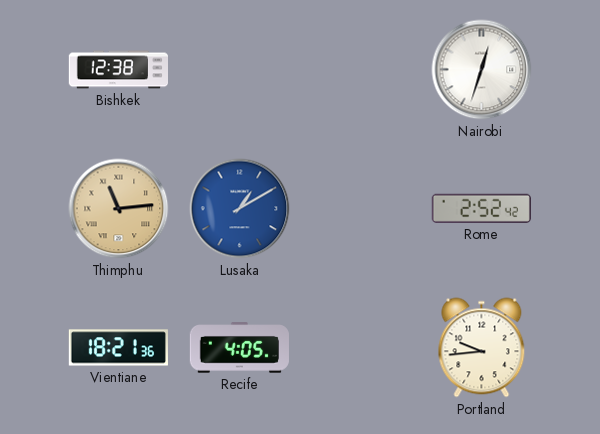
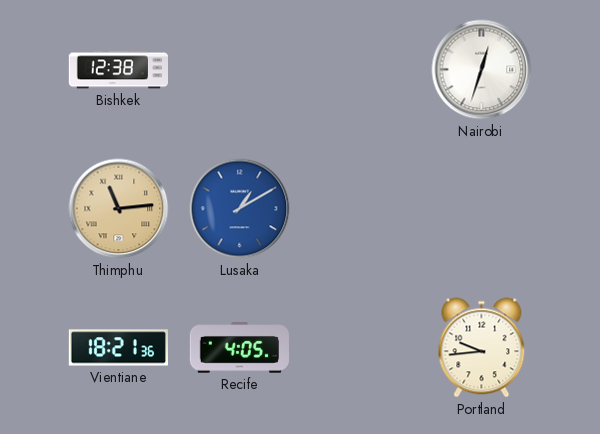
Rome: 2:52 -> none
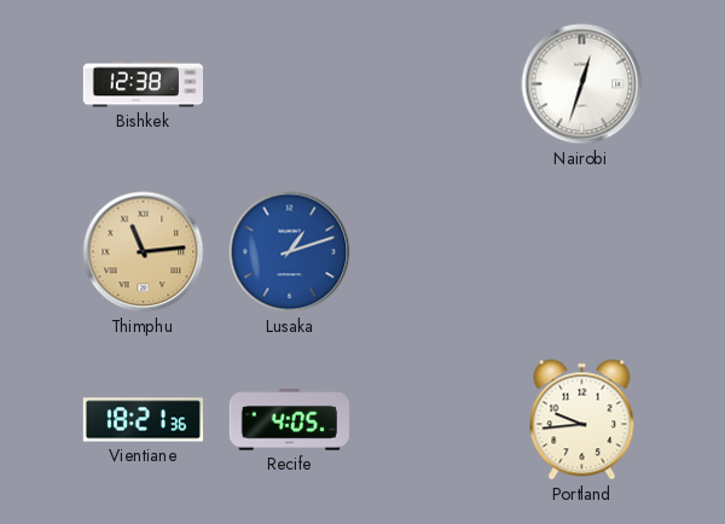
Lusaka: 1:10 -> 1:12
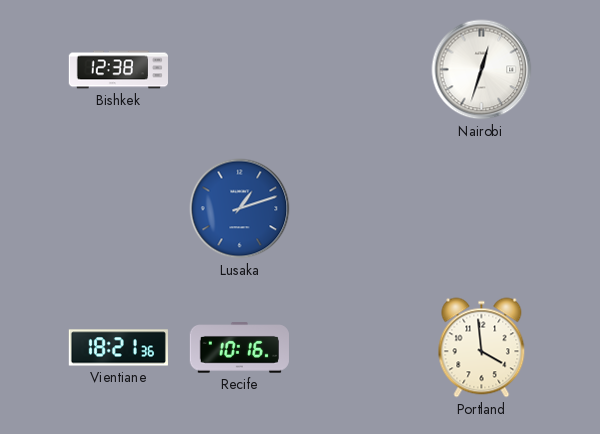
Thimphu: 11:14 -> none
Recife: 4:05 -> 10:16
Portland: 9:44 -> 3:59
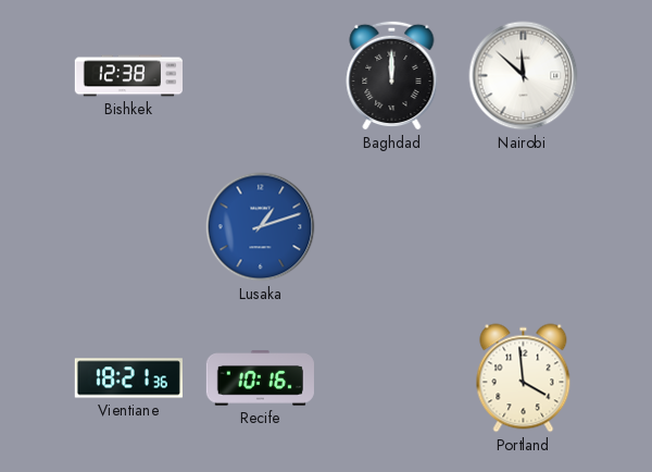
Baghdad: none -> 12:00
Nairobi: 12:33 -> 11:52
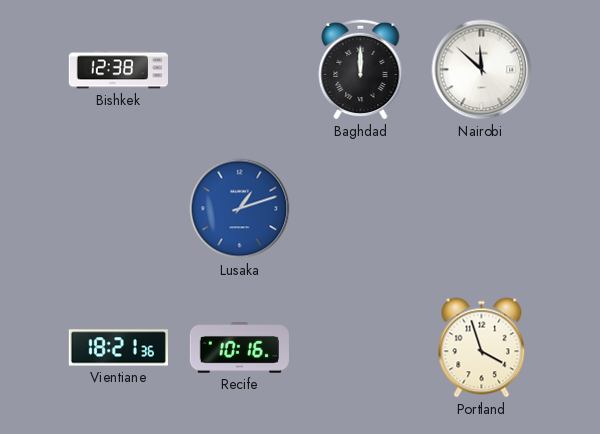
Portland: 3:59 -> 3:57
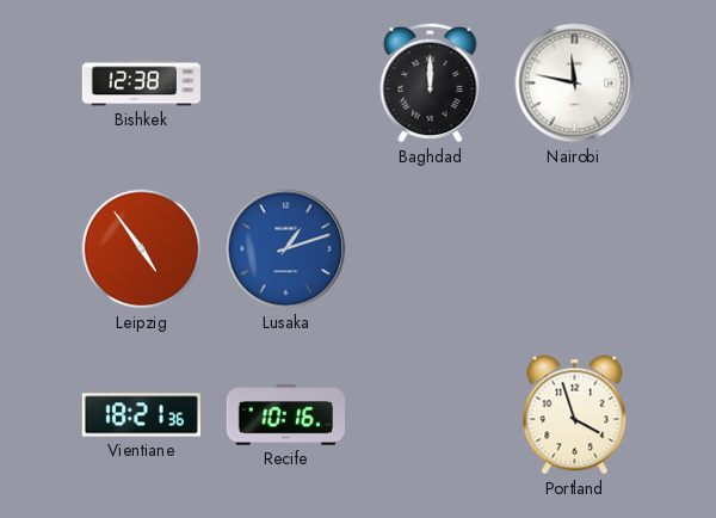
Nairobi: 11:52 -> 11:47
Leipzig: none -> 4:54
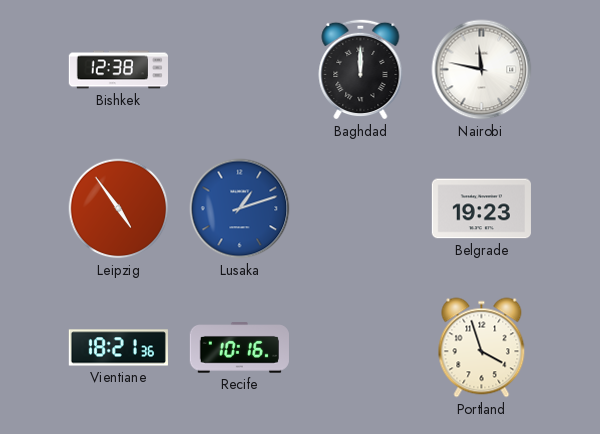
Belgrade: none -> 19:23
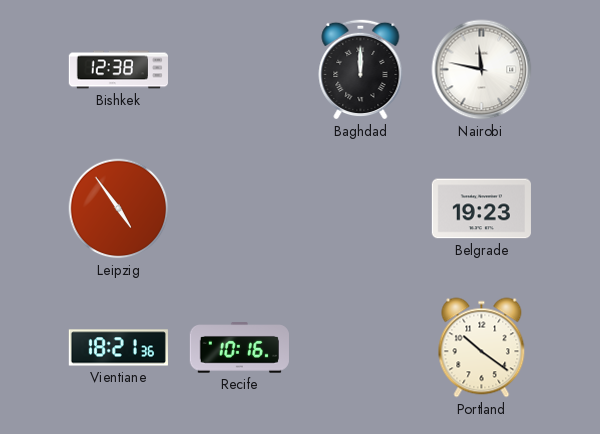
Lusaka: 1:12 -> none
Portland: 3:57 -> 10:21
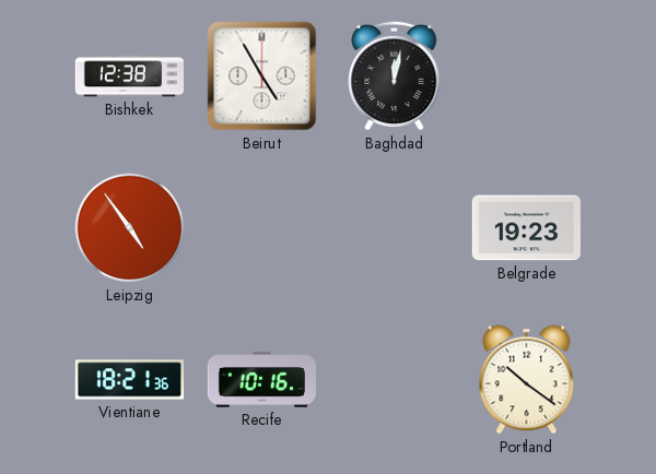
Beirut: none -> 4:55
Baghdad: 12:00 -> 12:02
Nairobi: 11:47 -> none
